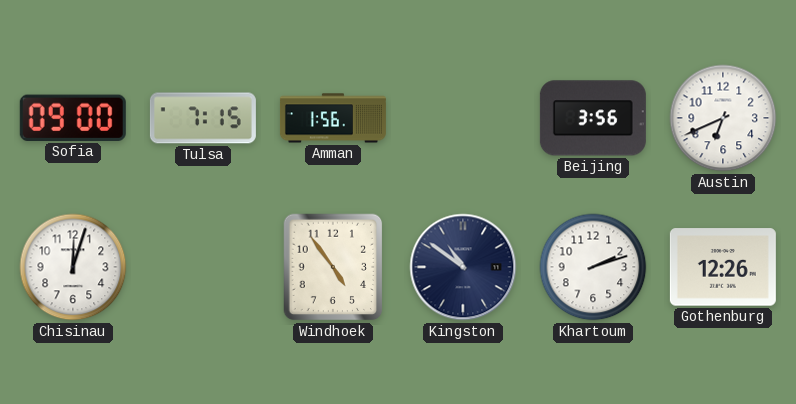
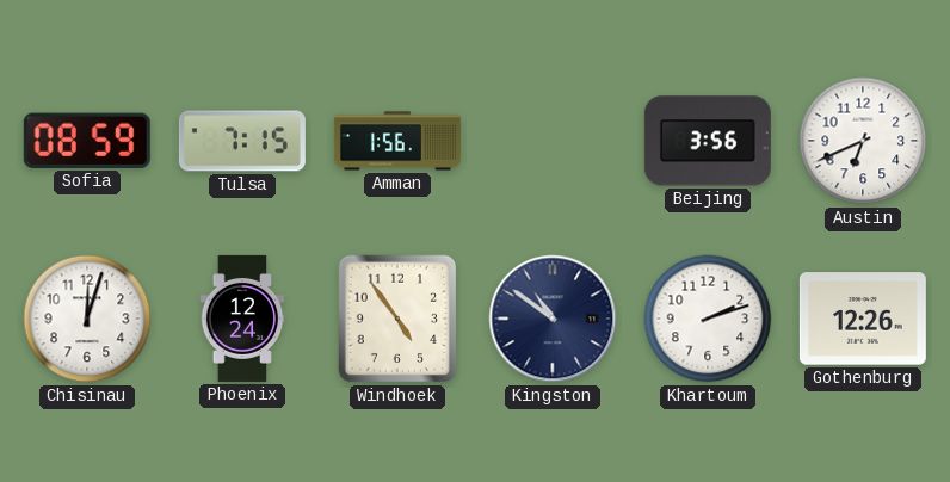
Sofia: 09:00 -> 08:59
Phoenix: none -> 12:24
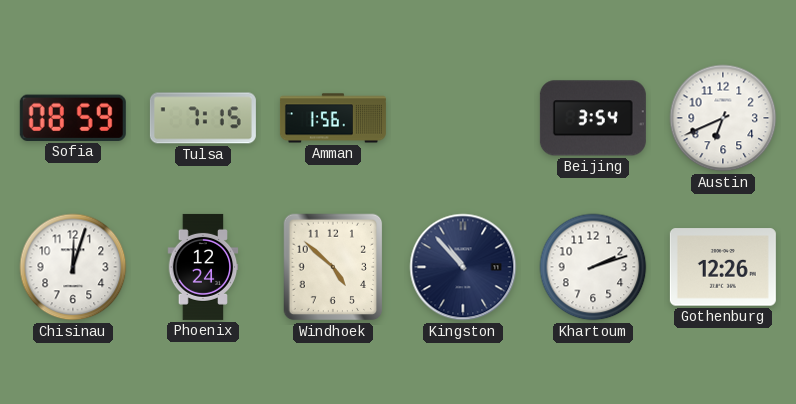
Beijing: 3:56 -> 3:54
Windhoek: 4:54 -> 4:52
Kingston: 10:51 -> 10:53
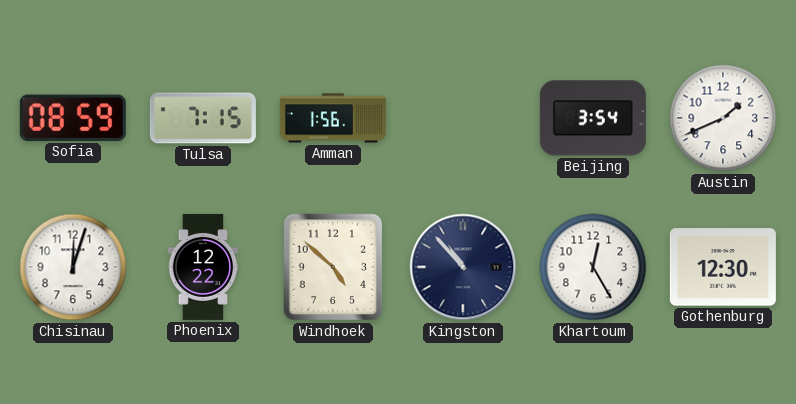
Austin: 6:41 -> 1:41
Phoenix: 12:24 -> 12:22
Khartoum: 2:12 -> 12:25
Gothenburg: 12:26 -> 12:30
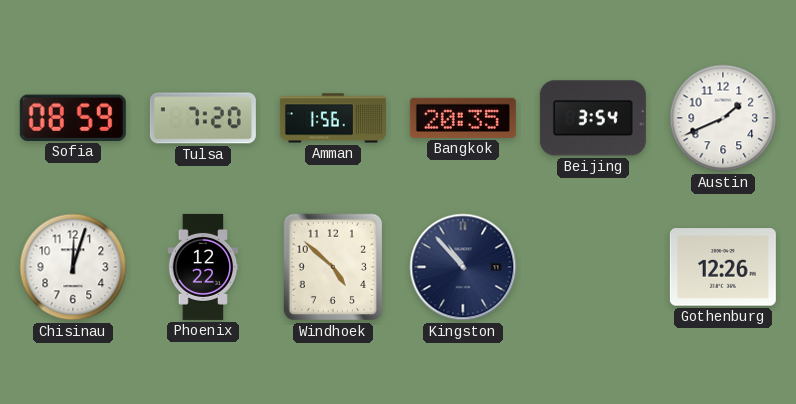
Tulsa: 7:15 -> 7:20
Bangkok: none -> 20:35
Khartoum: 12:25 -> none
Gothenburg: 12:30 -> 12:26
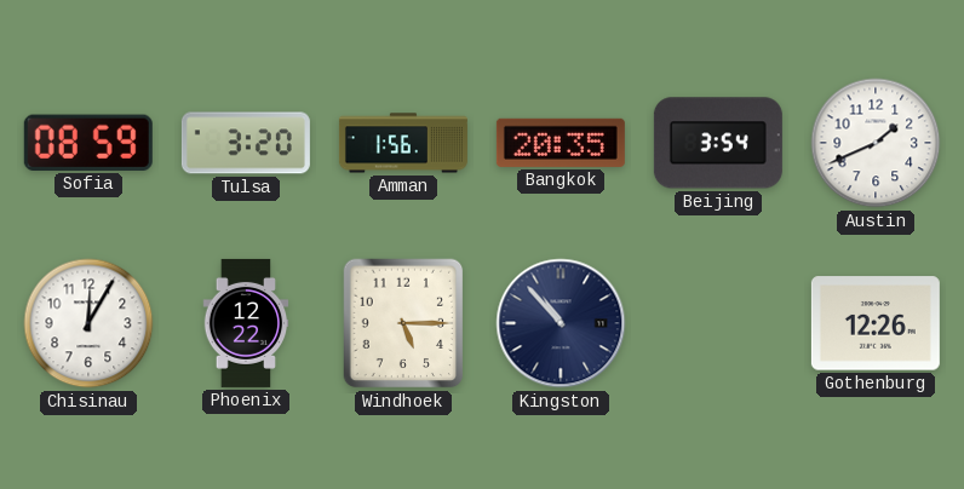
Tulsa: 7:20 -> 3:20
Chisinau: 12:03 -> 12:05
Windhoek: 4:52 -> 5:15
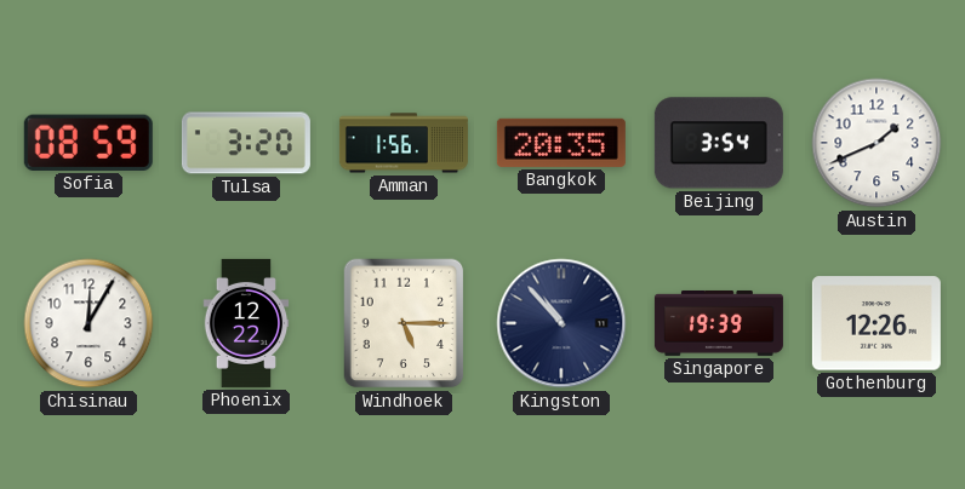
Singapore: none -> 19:39
